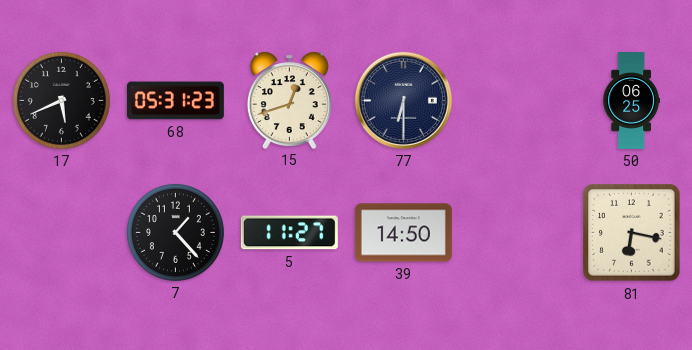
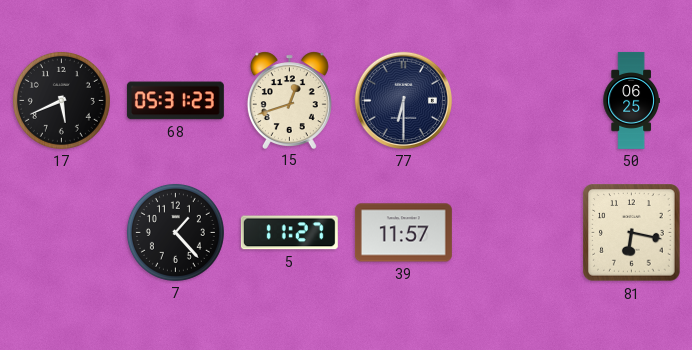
39: 14:50 -> 11:57
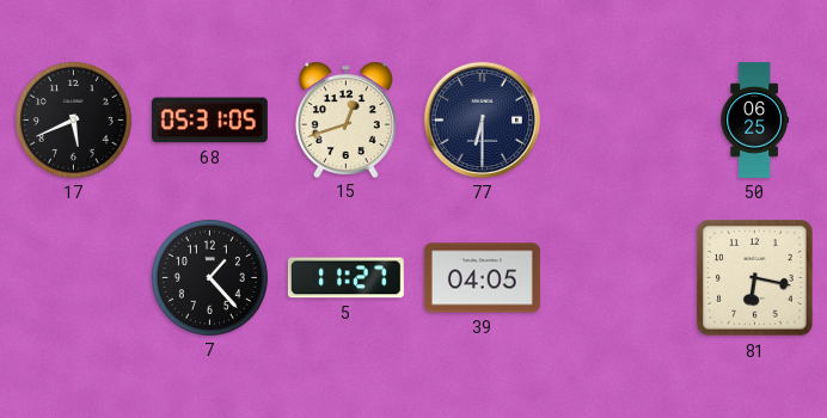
68: 05:31:23 -> 05:31:05
39: 11:57 -> 04:05
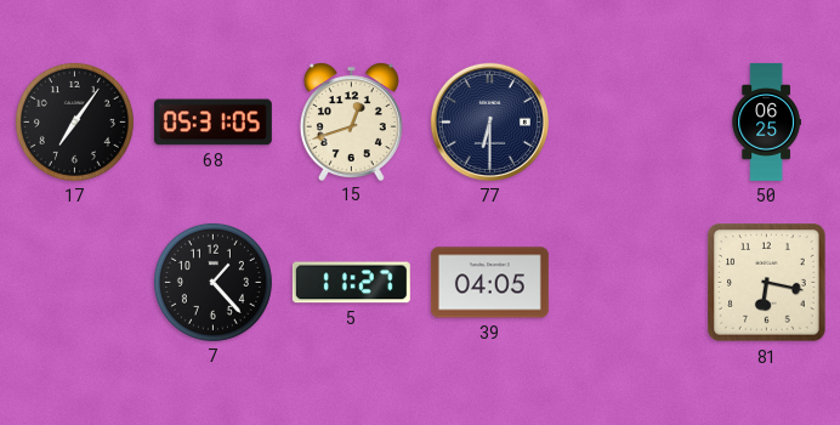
17: 5:41 -> 7:06
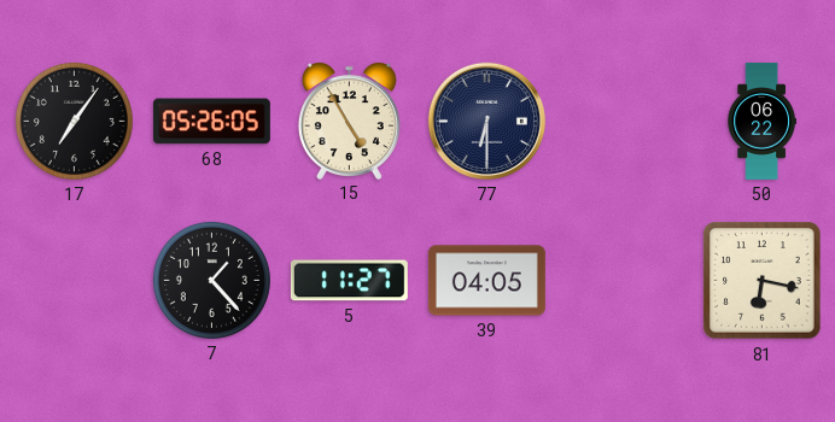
68: 05:31 -> 05:26
15: 12:42 -> 4:55
50: 06:25 -> 06:22
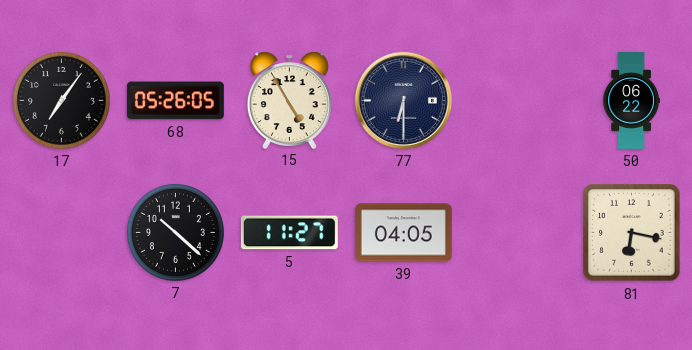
7: 1:23 -> 10:22
